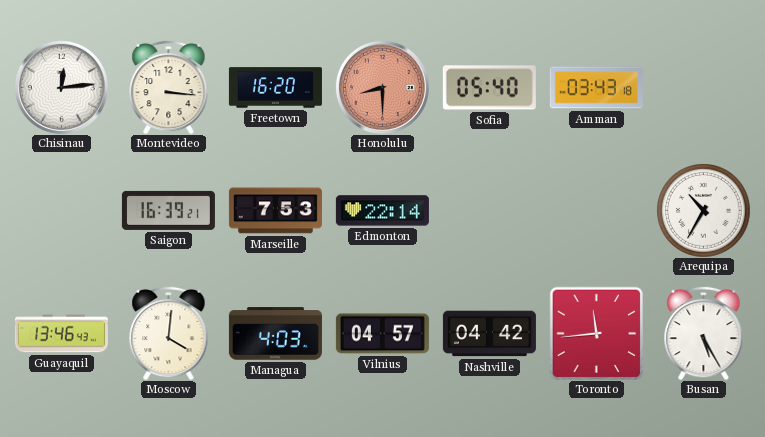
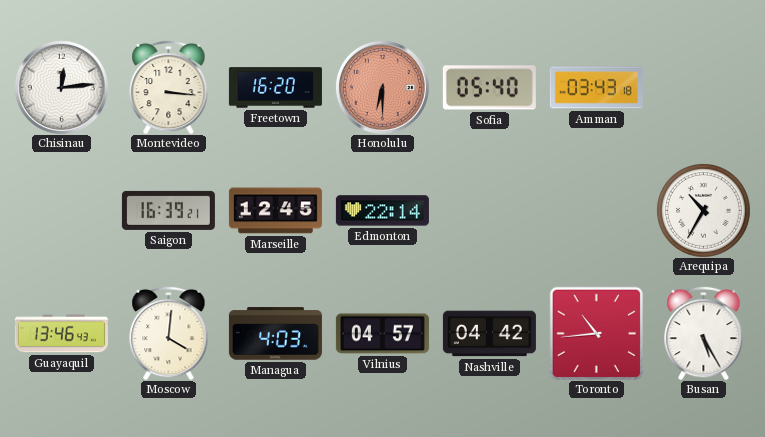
Honolulu: 8:30 -> 6:30
Marseille: 7:53 -> 12:45
Toronto: 11:44 -> 10:44
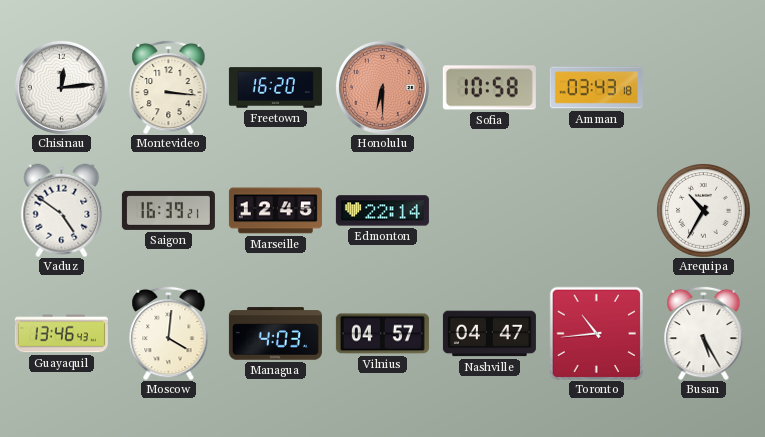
Sofia: 05:40 -> 10:58
Vaduz: none -> 4:51
Nashville: 04:42 -> 04:47
